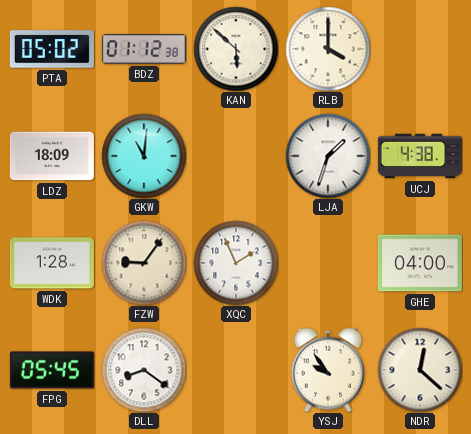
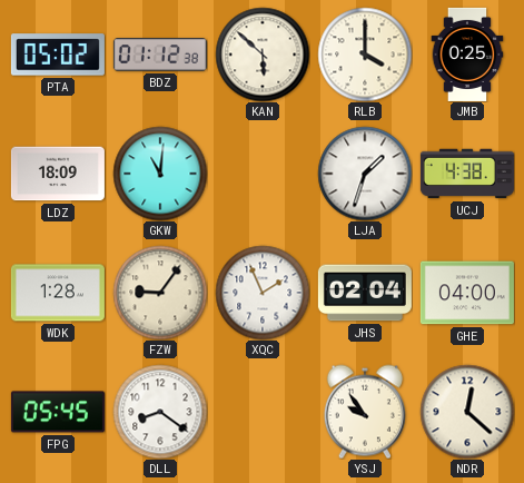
JMB: none -> 0:25
JHS: none -> 02:04
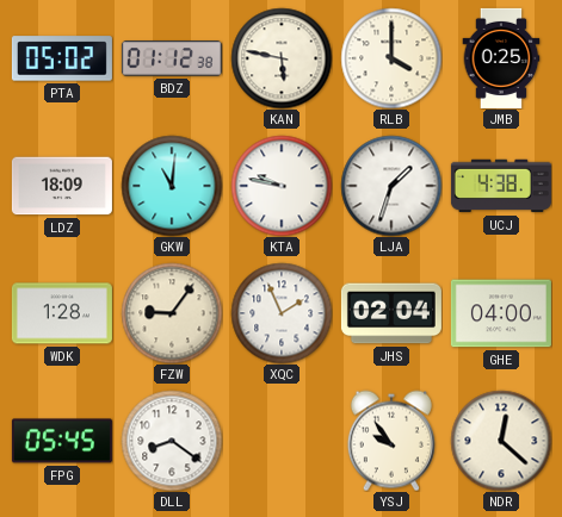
KAN: 5:52 -> 5:47
KTA: none -> 9:47
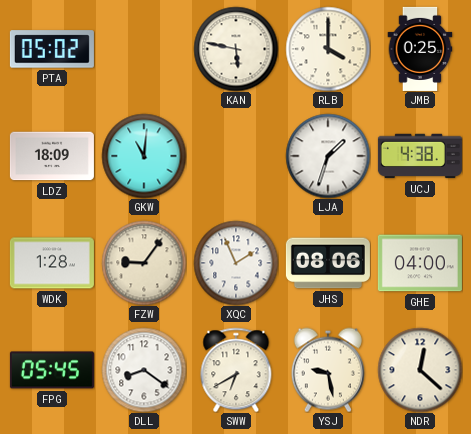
BDZ: 01:12 -> none
KTA: 9:47 -> none
JHS: 02:04 -> 08:06
SWW: none -> 6:40
YSJ: 9:54 -> 9:28
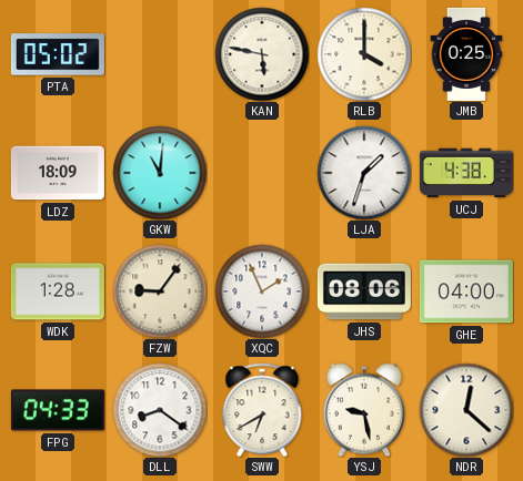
FPG: 05:45 -> 04:33
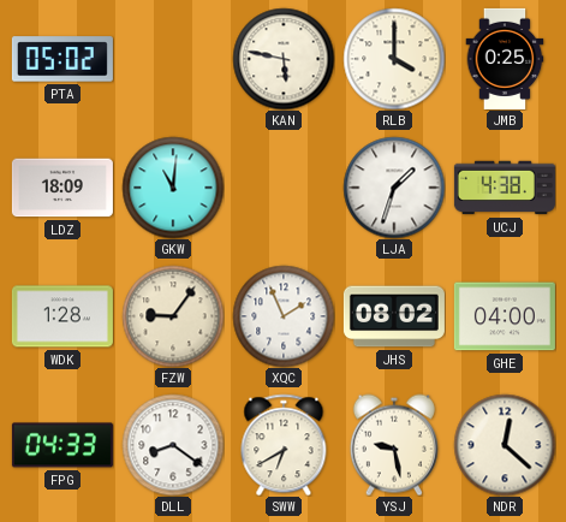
JHS: 08:06 -> 08:02
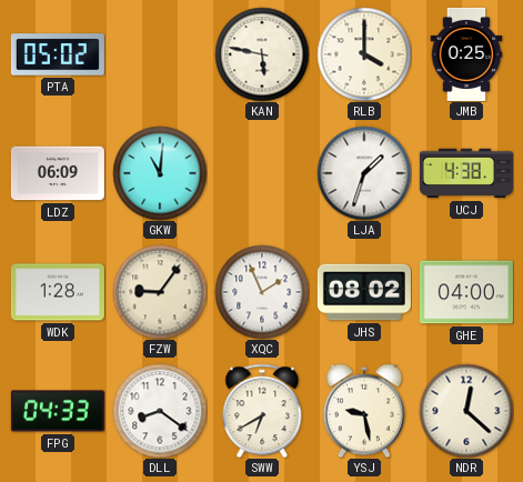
LDZ: 18:09 -> 06:09
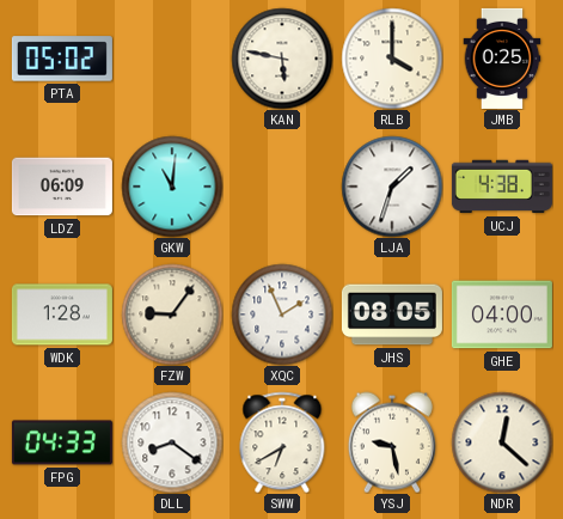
JHS: 08:02 -> 08:05
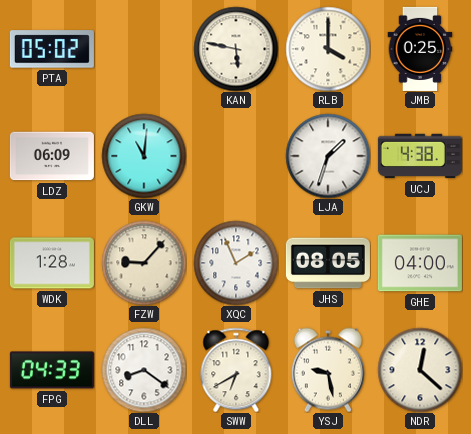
FZW: 9:06 -> 9:07
